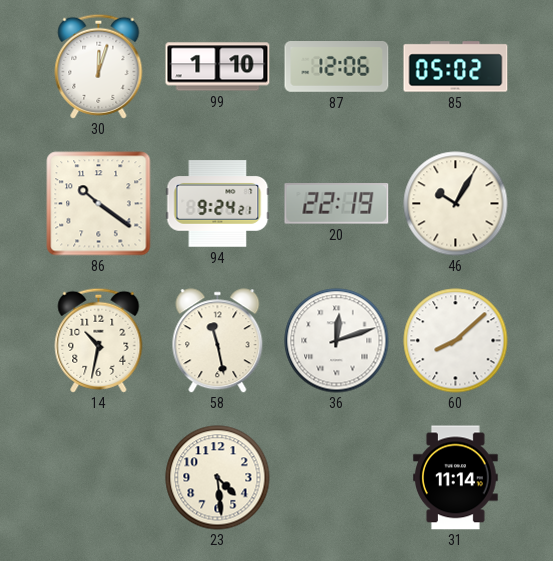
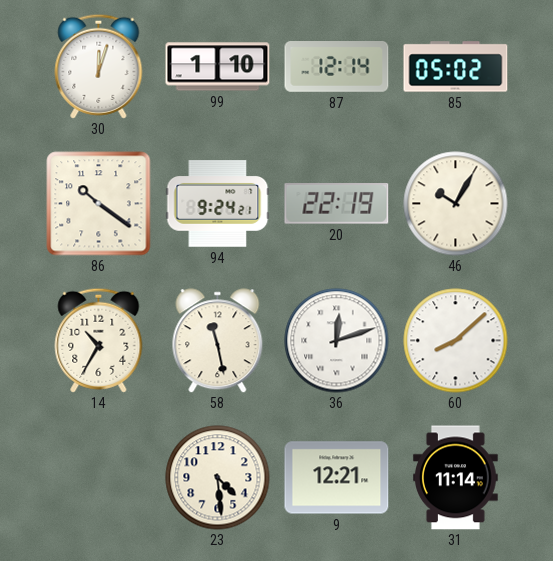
87: 12:06 -> 12:14
14: 10:32 -> 10:35
9: none -> 12:21
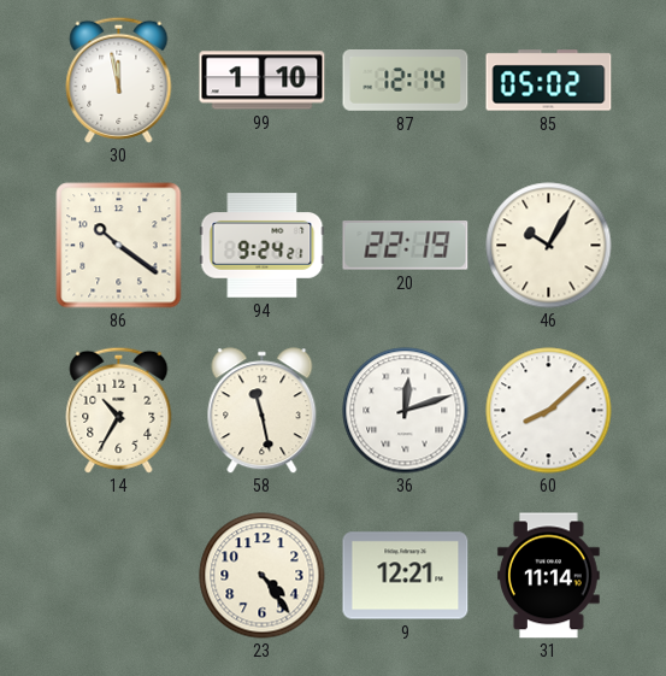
30: 12:03 -> 11:58
23: 4:29 -> 4:24
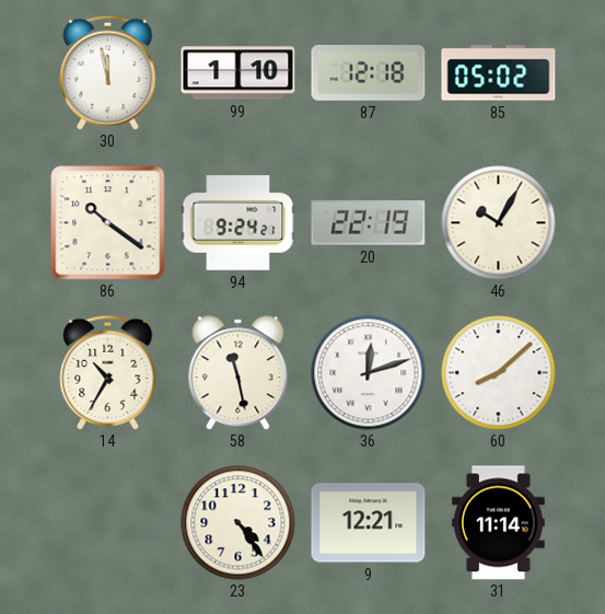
87: 12:14 -> 12:18
